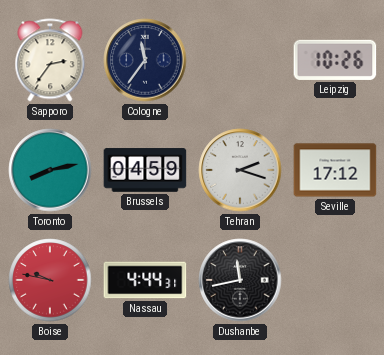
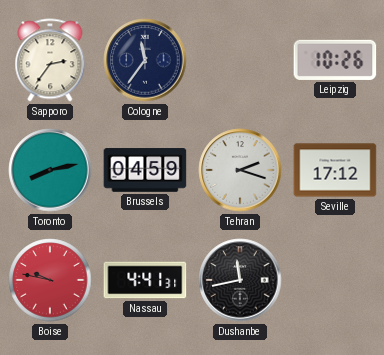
Nassau: 4:44 -> 4:41
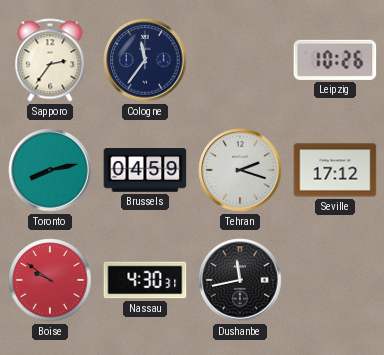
Boise: 9:47 -> 9:51
Nassau: 4:41 -> 4:30
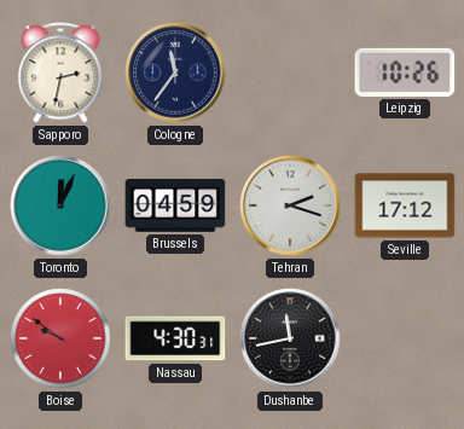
Sapporo: 2:36 -> 2:32
Toronto: 8:13 -> 12:04
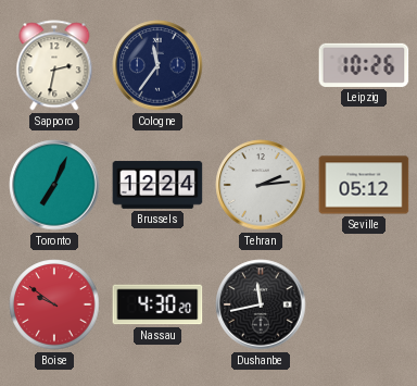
Toronto: 12:04 -> 7:04
Brussels: 04:59 -> 12:24
Tehran: 2:18 -> 2:14
Seville: 17:12 -> 05:12
Nassau: 4:30:31 -> 4:30:20
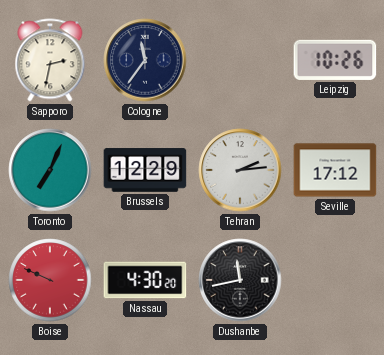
Brussels: 12:24 -> 12:29
Seville: 05:12 -> 17:12
Boise: 9:51 -> 9:49
